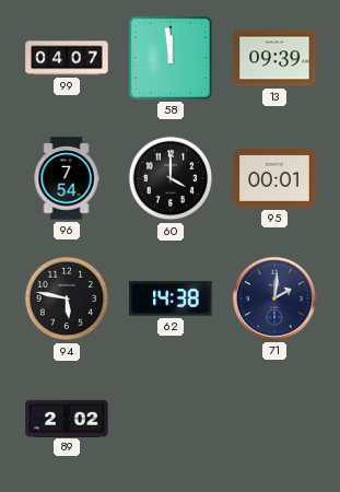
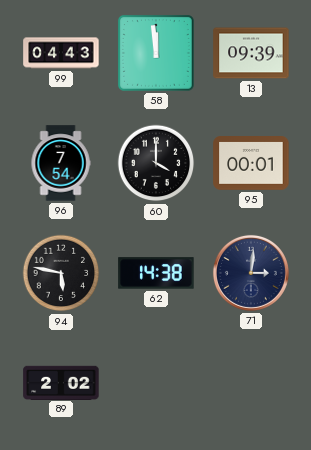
99: 04:07 -> 04:43
71: 2:01 -> 3:01
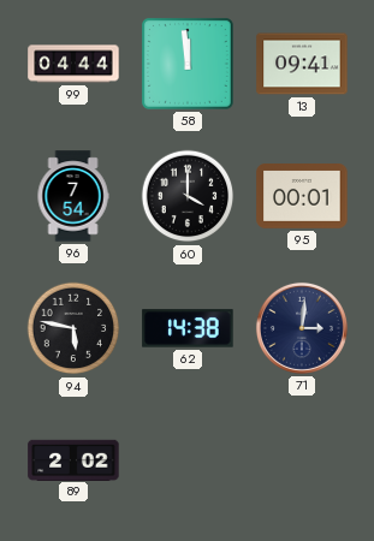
99: 04:43 -> 04:44
13: 09:39 -> 09:41
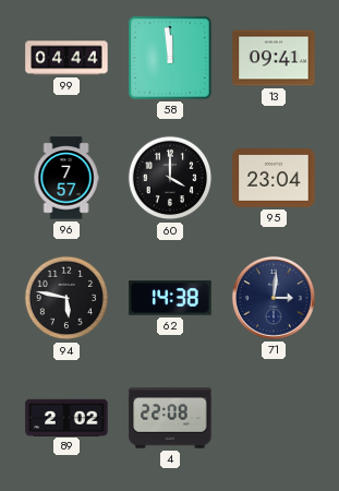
96: 7:54 -> 7:57
95: 00:01 -> 23:04
4: none -> 22:08
